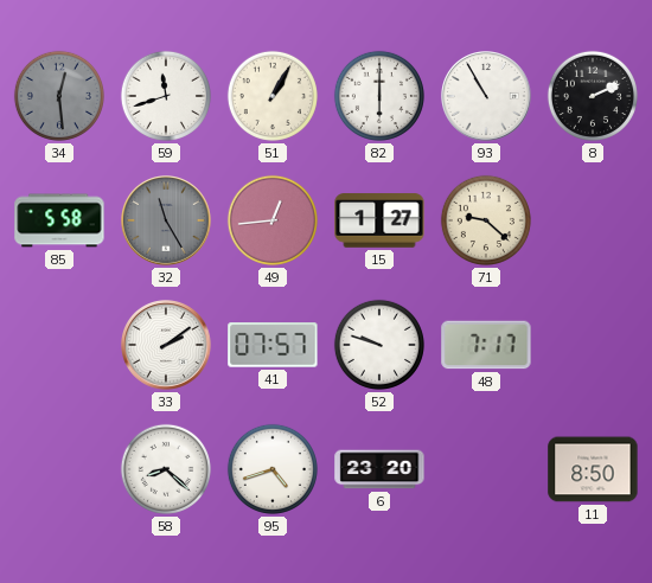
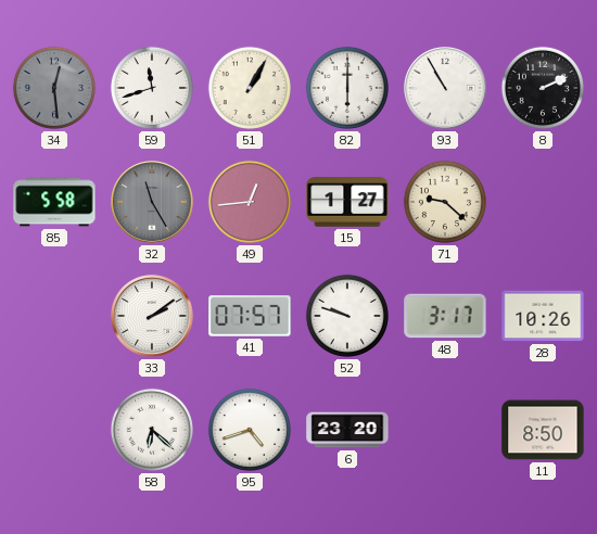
48: 7:17 -> 3:17
28: none -> 10:26
58: 8:22 -> 6:22
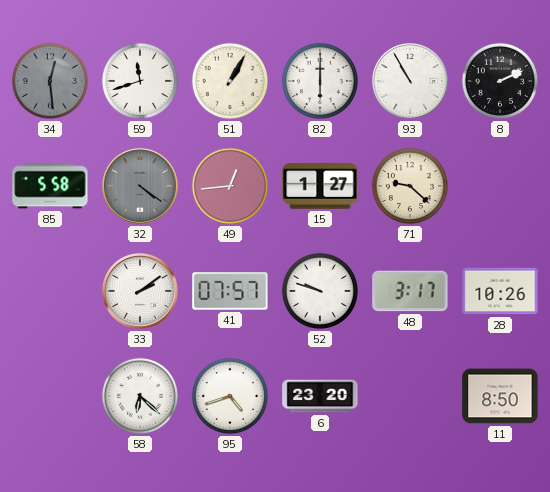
32: 11:25 -> 4:21
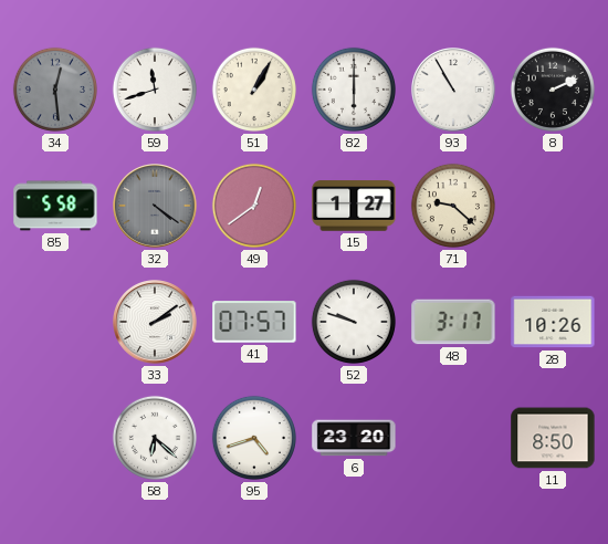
49: 12:44 -> 12:39
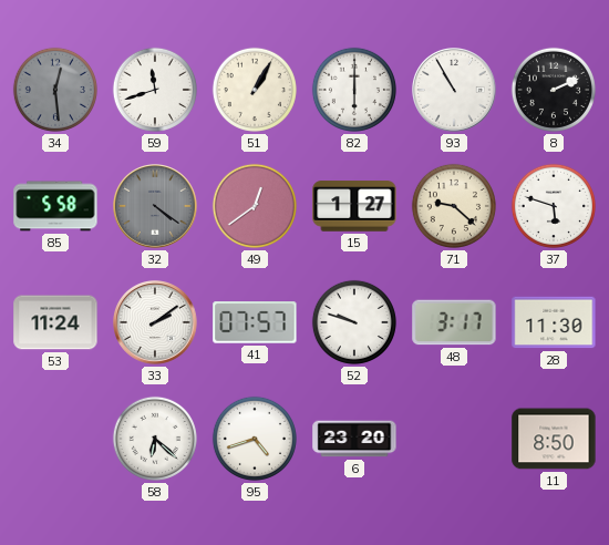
37: none -> 5:48
53: none -> 11:24
28: 10:26 -> 11:30
